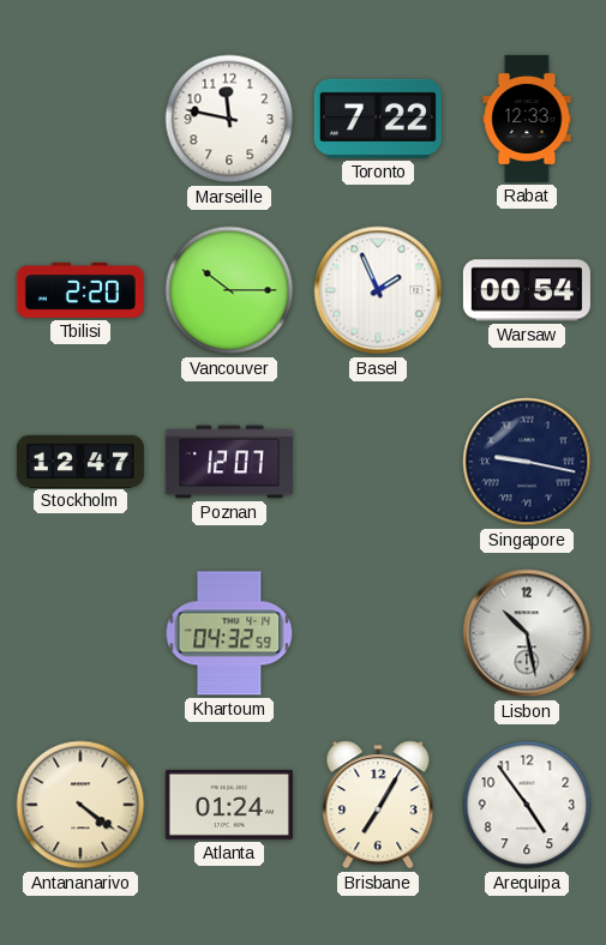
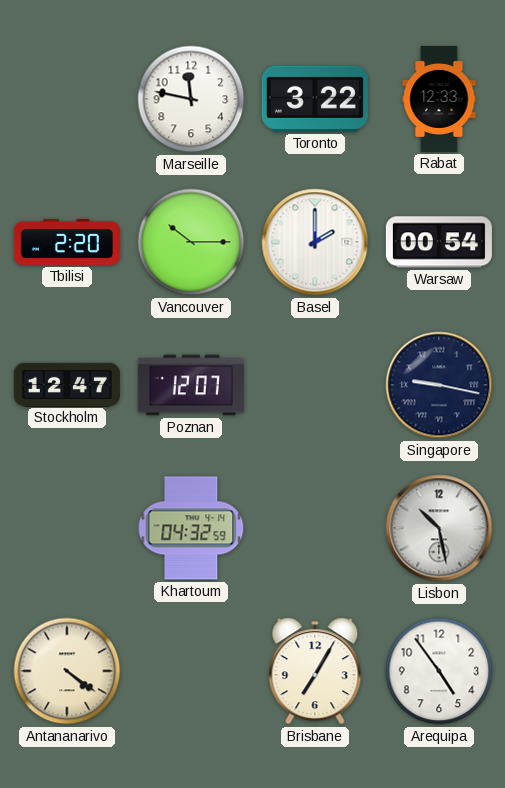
Toronto: 7:22 -> 3:22
Basel: 1:56 -> 2:00
Atlanta: 01:24 -> none
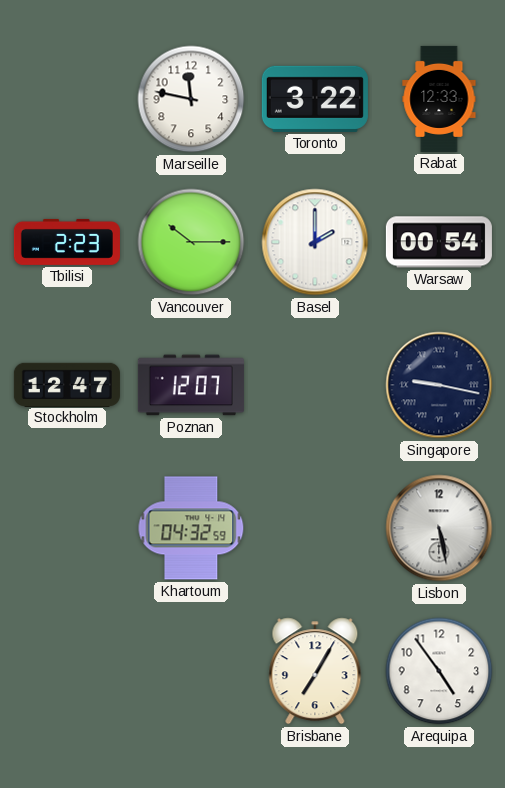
Tbilisi: 2:20 -> 2:23
Lisbon: 10:28 -> 5:28
Antananarivo: 4:21 -> none
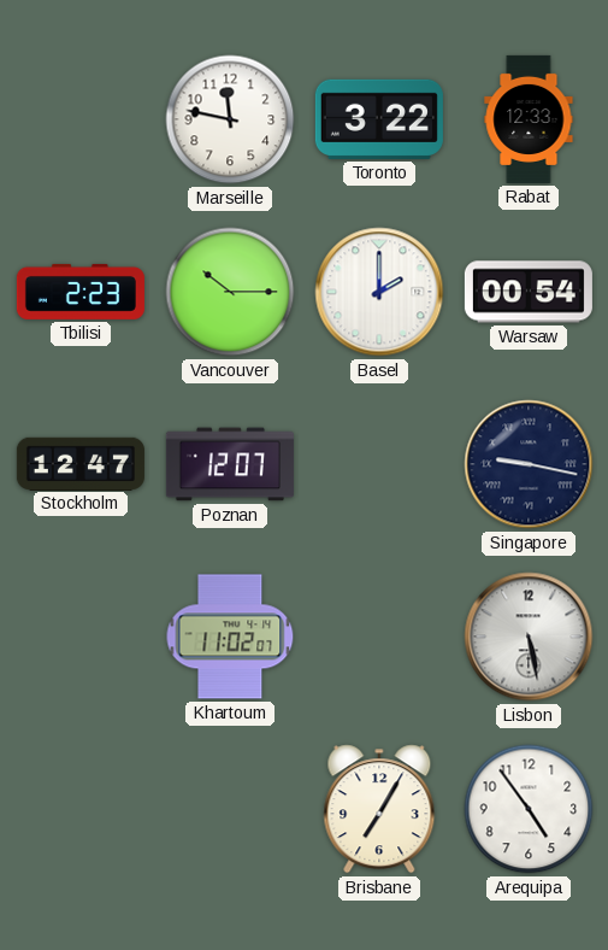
Khartoum: 04:32 -> 11:02
